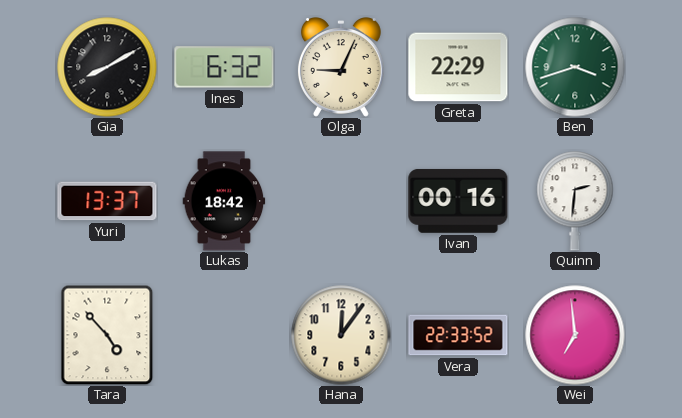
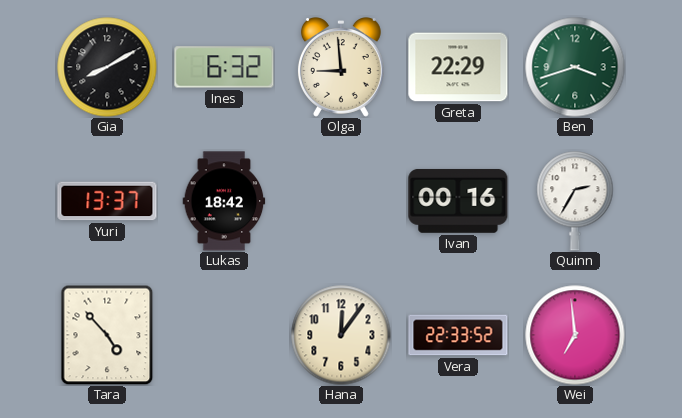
Olga: 9:04 -> 8:59
Quinn: 2:31 -> 2:35
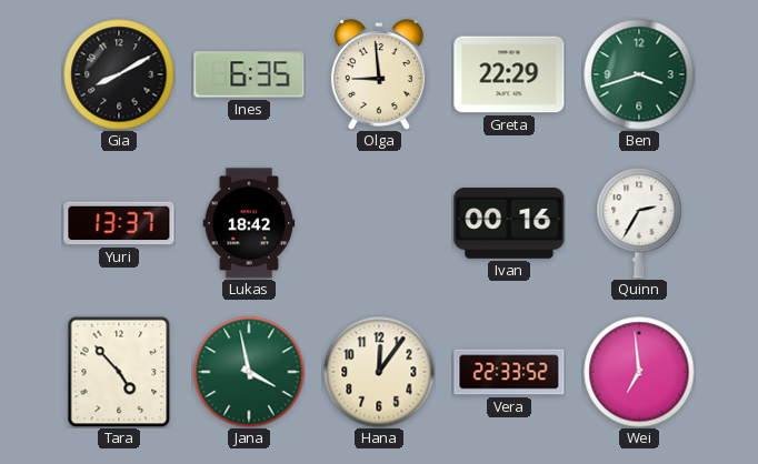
Ines: 6:32 -> 6:35
Jana: none -> 3:58
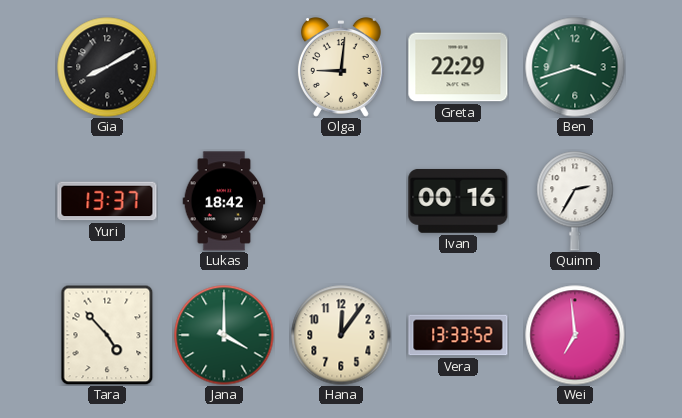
Ines: 6:35 -> none
Olga: 8:59 -> 9:01
Jana: 3:58 -> 4:00
Vera: 22:33 -> 13:33
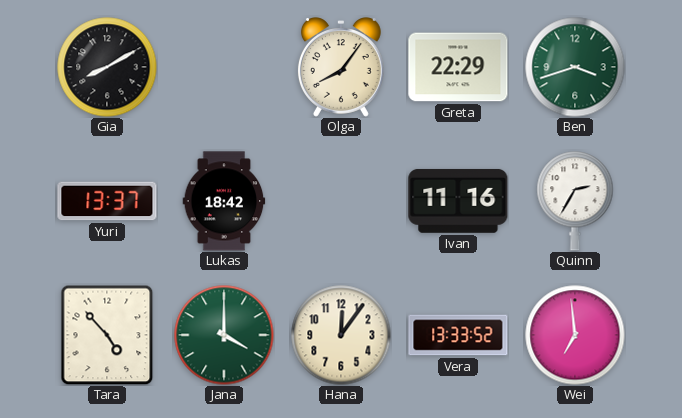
Olga: 9:01 -> 8:06
Ivan: 00:16 -> 11:16
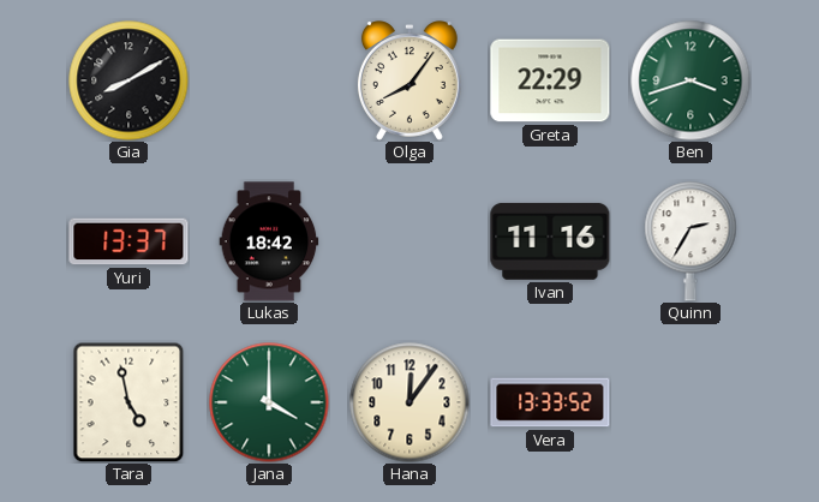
Tara: 4:53 -> 4:58
Wei: 6:59 -> none
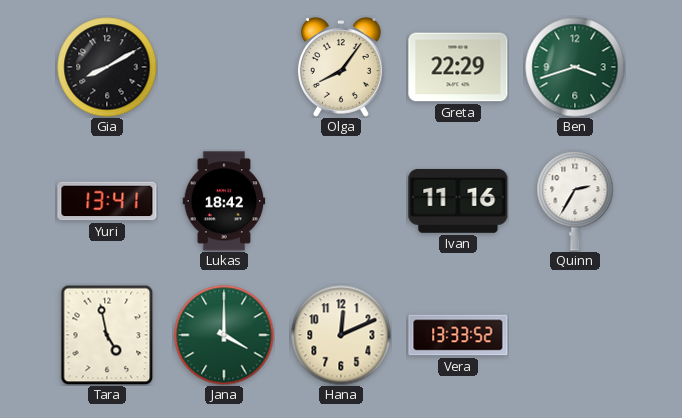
Yuri: 13:37 -> 13:41
Hana: 12:06 -> 12:11
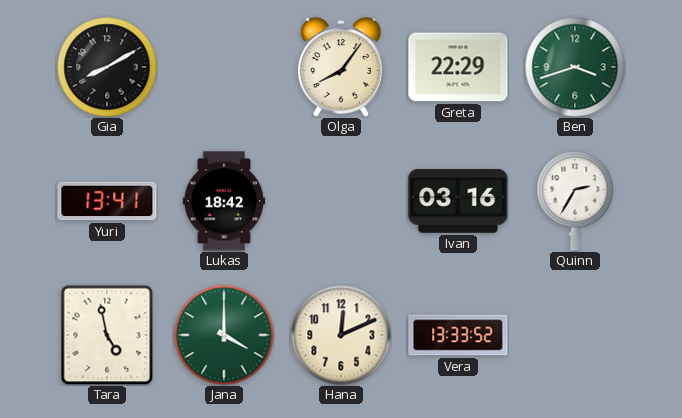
Ivan: 11:16 -> 03:16
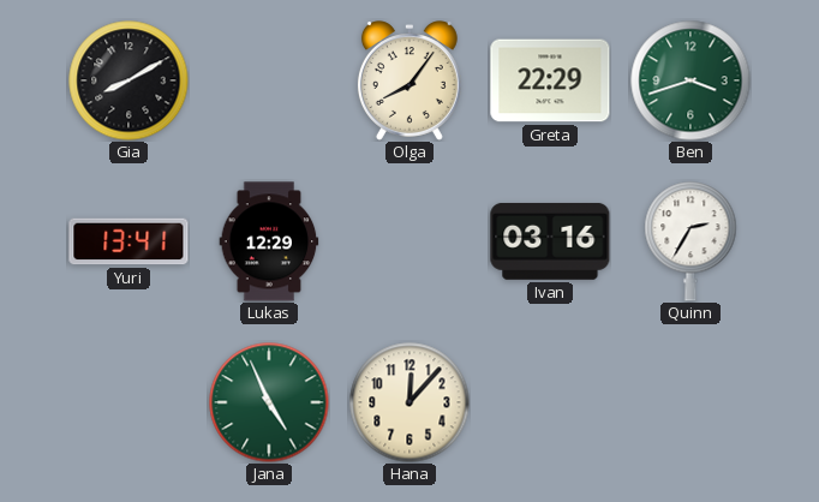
Lukas: 18:42 -> 12:29
Tara: 4:58 -> none
Jana: 4:00 -> 4:56
Hana: 12:11 -> 12:07
Vera: 13:33 -> none
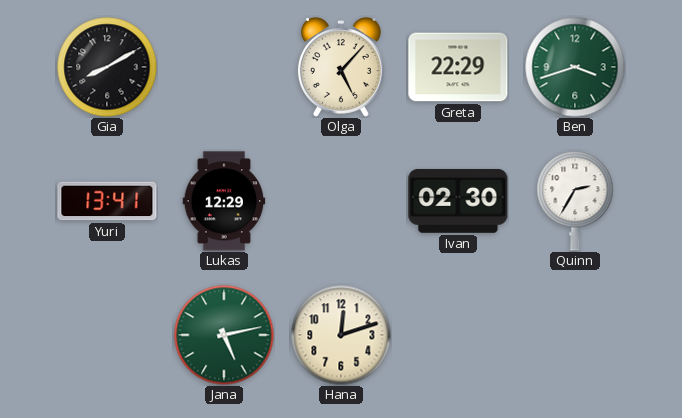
Olga: 8:06 -> 5:07
Ivan: 03:16 -> 02:30
Jana: 4:56 -> 5:13
Hana: 12:07 -> 12:12
